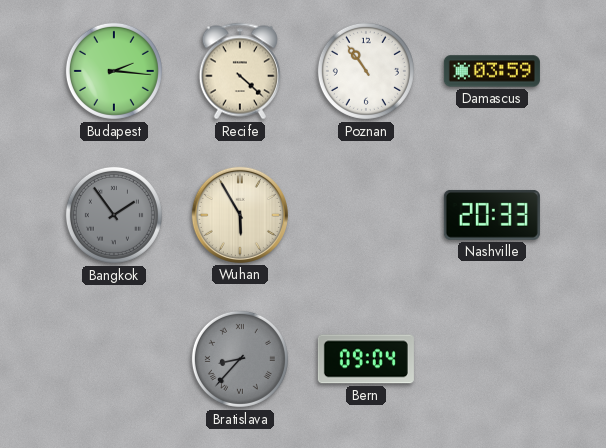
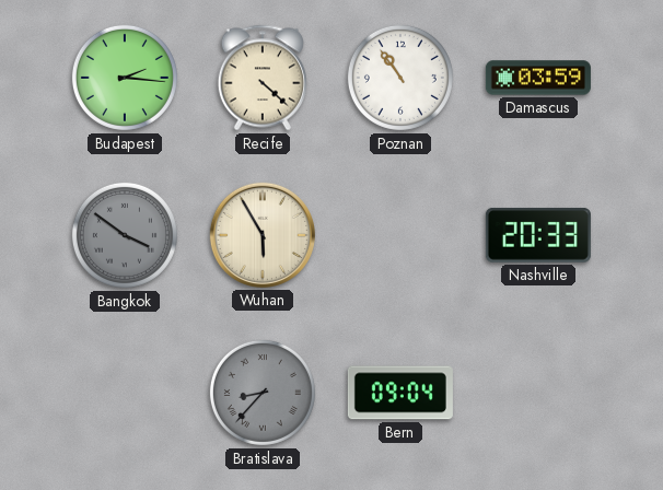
Bangkok: 1:54 -> 3:51
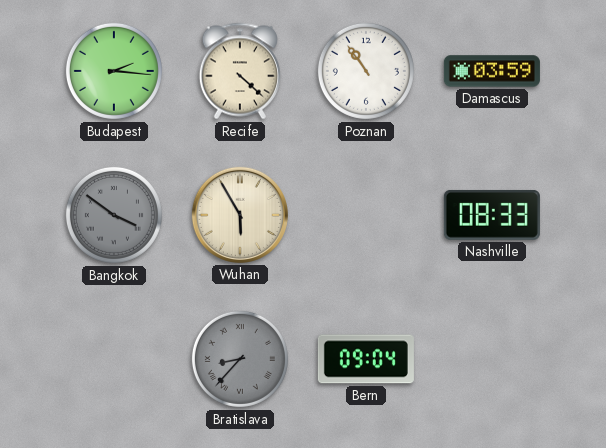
Nashville: 20:33 -> 08:33
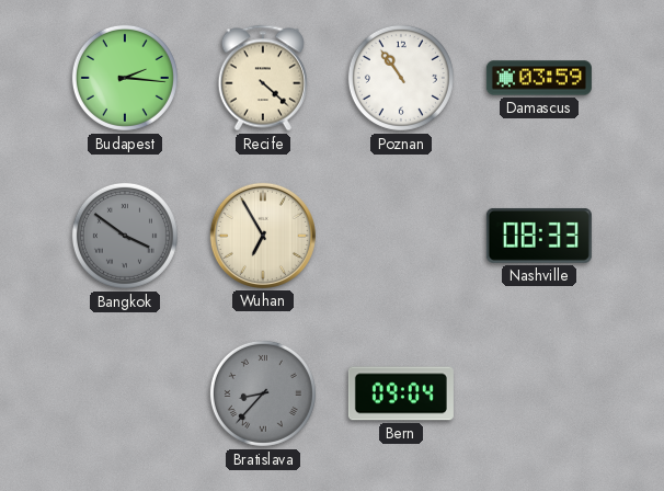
Wuhan: 5:55 -> 6:55
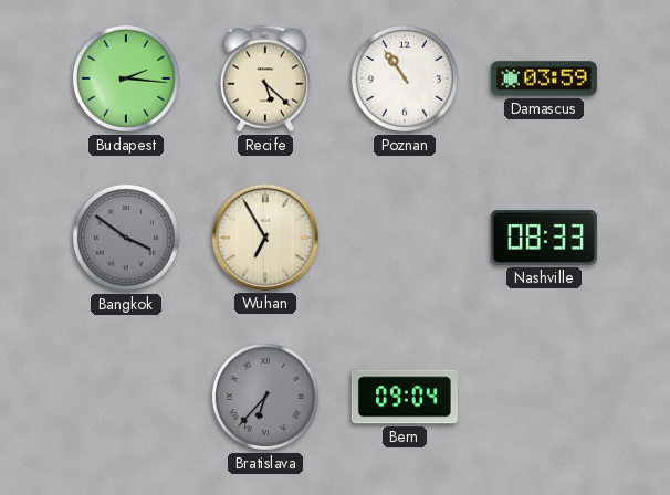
Recife: 4:22 -> 5:22
Bratislava: 8:37 -> 6:37
